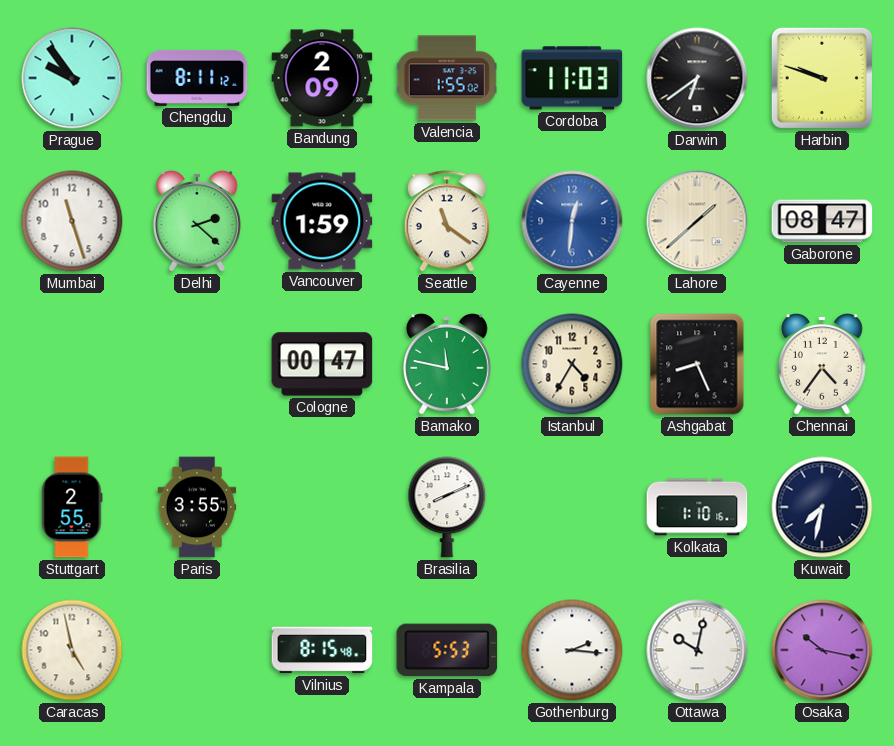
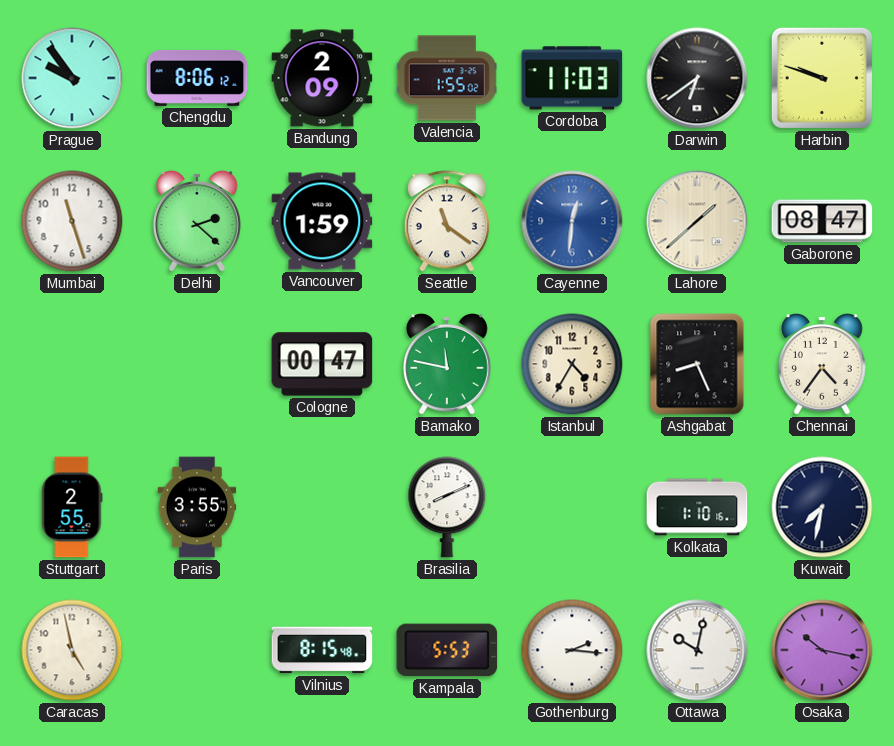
Chengdu: 8:11 -> 8:06
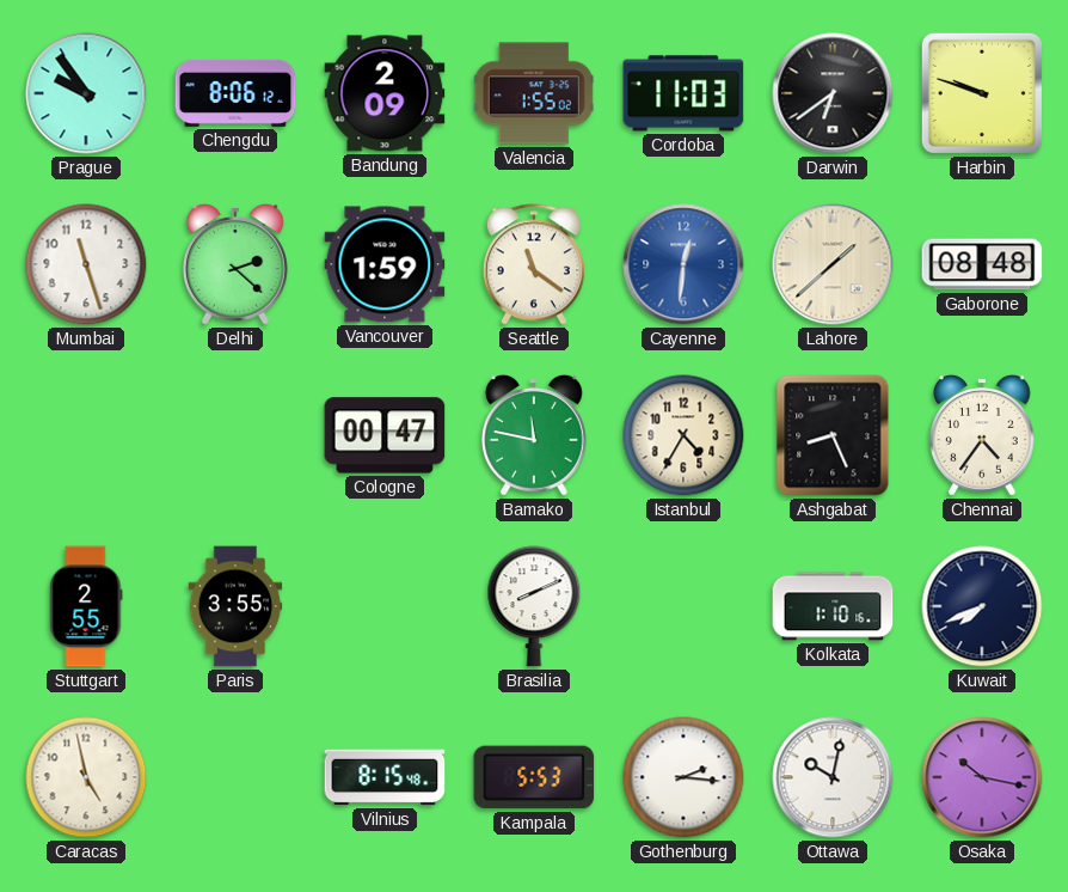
Gaborone: 08:47 -> 08:48
Kuwait: 7:32 -> 7:41
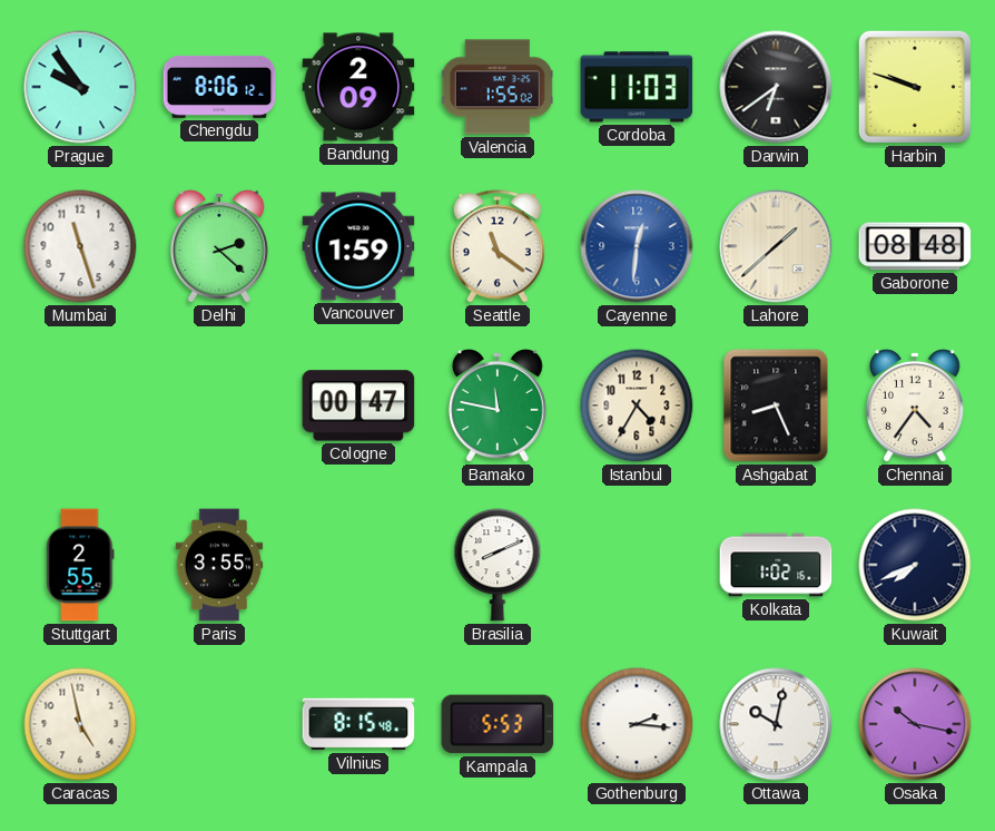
Kolkata: 1:10 -> 1:02
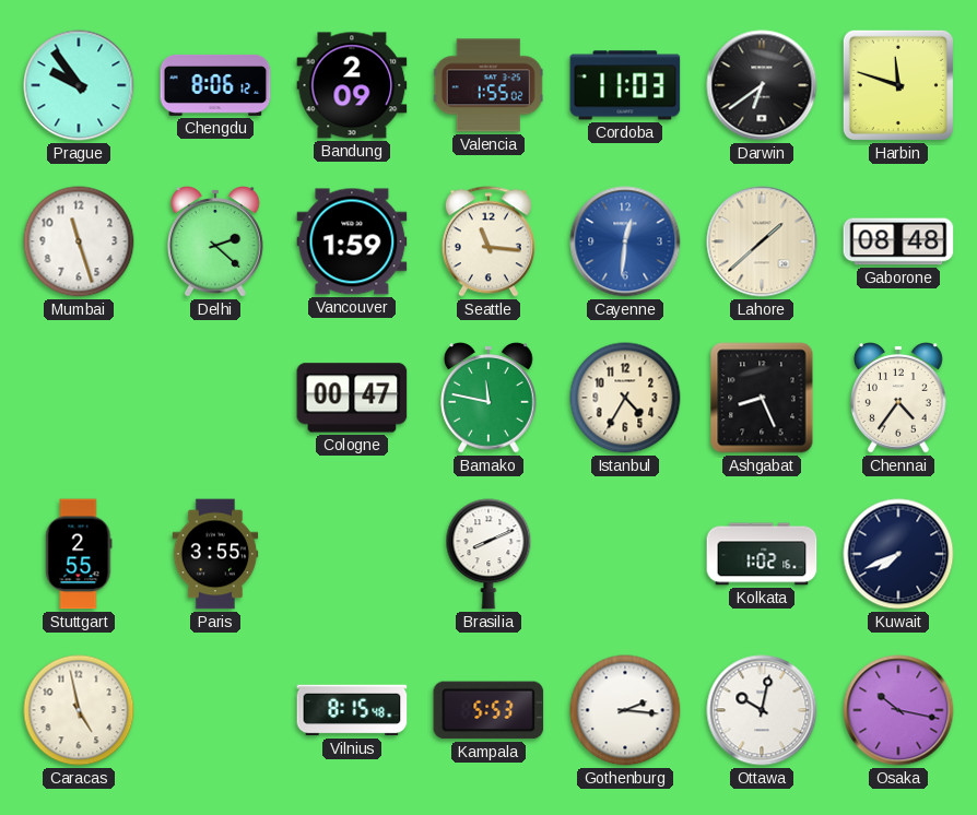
Harbin: 9:48 -> 11:48
Seattle: 11:21 -> 11:16
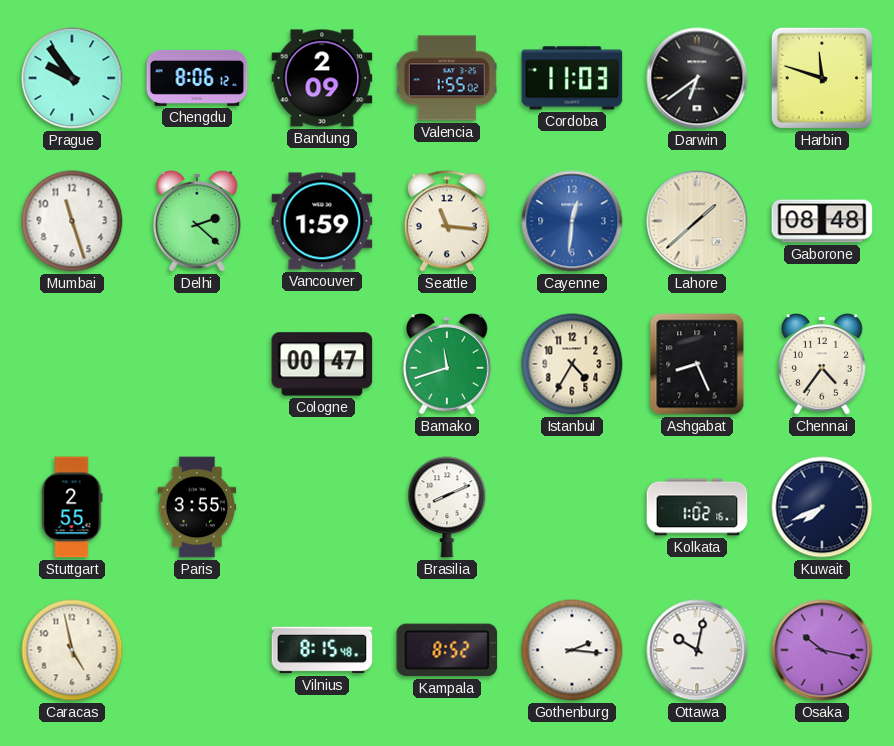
Bamako: 11:47 -> 11:42
Kampala: 5:53 -> 8:52
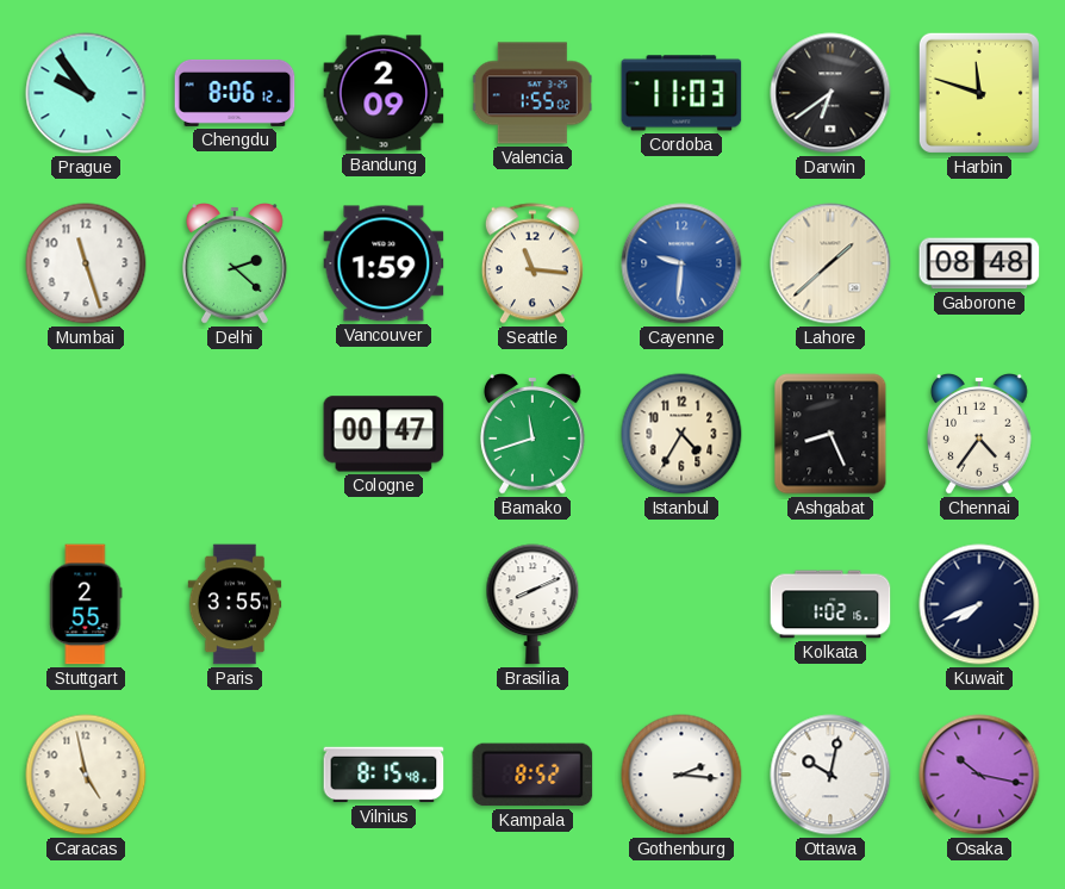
Cayenne: 12:31 -> 9:31
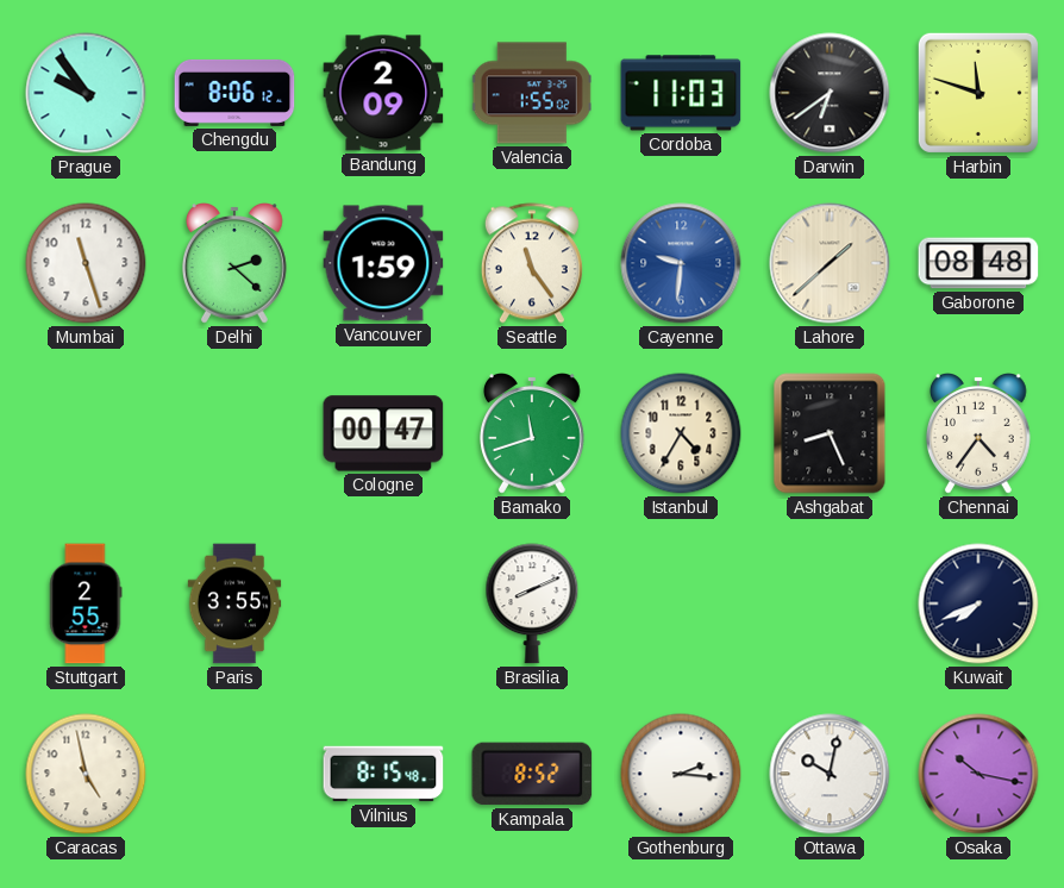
Seattle: 11:16 -> 11:24
Kolkata: 1:02 -> none
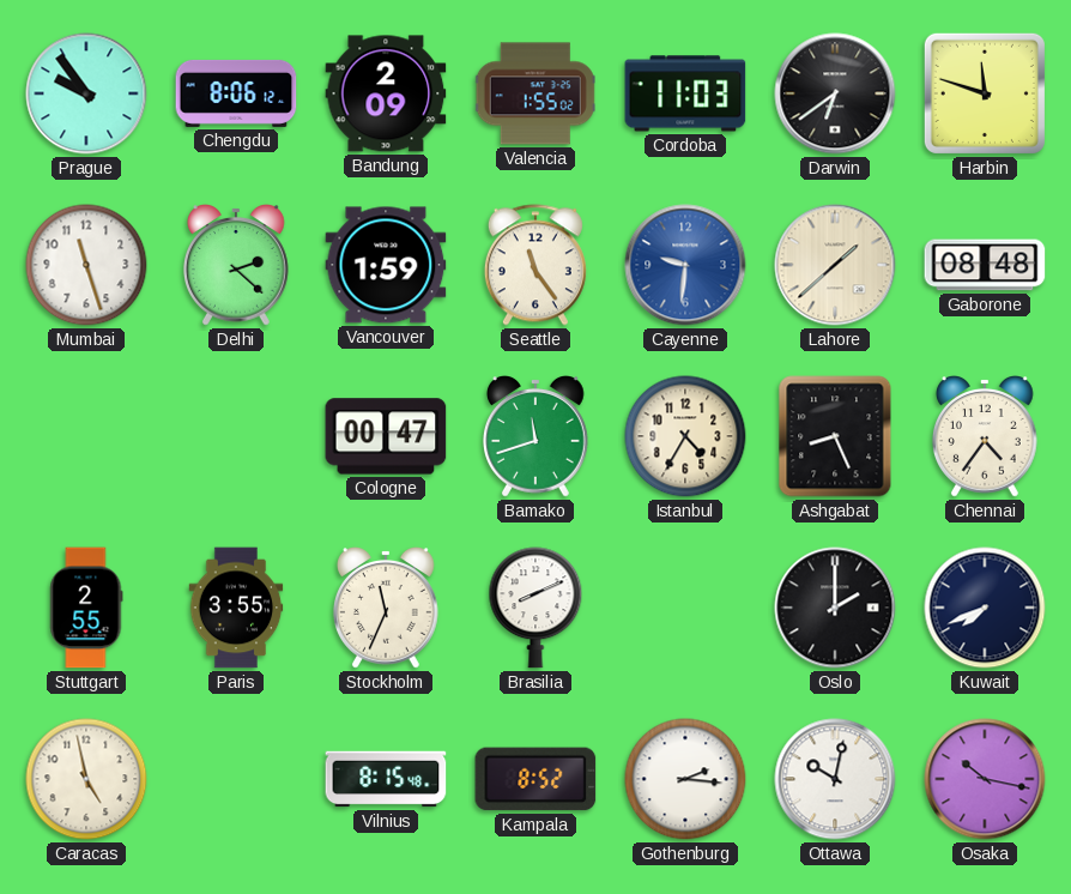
Stockholm: none -> 11:34
Oslo: none -> 2:00
